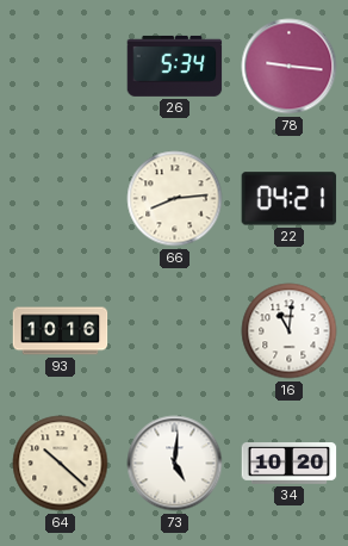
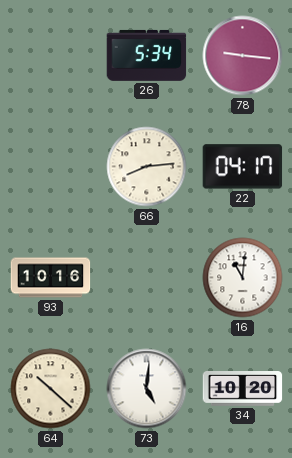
22: 04:21 -> 04:17
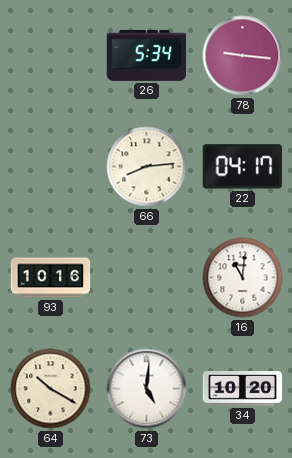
64: 10:22 -> 10:20
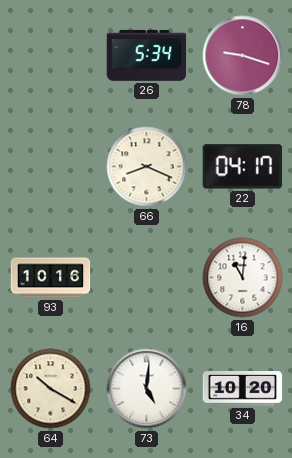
78: 9:16 -> 9:18
66: 8:14 -> 8:19
